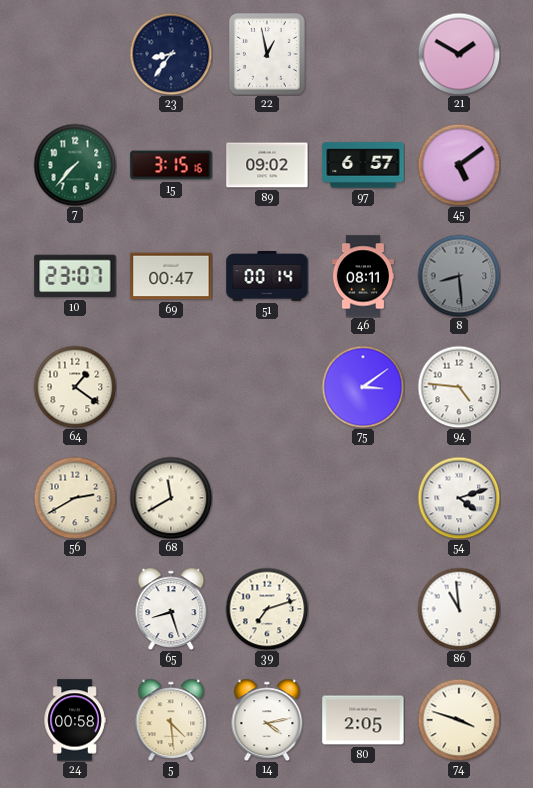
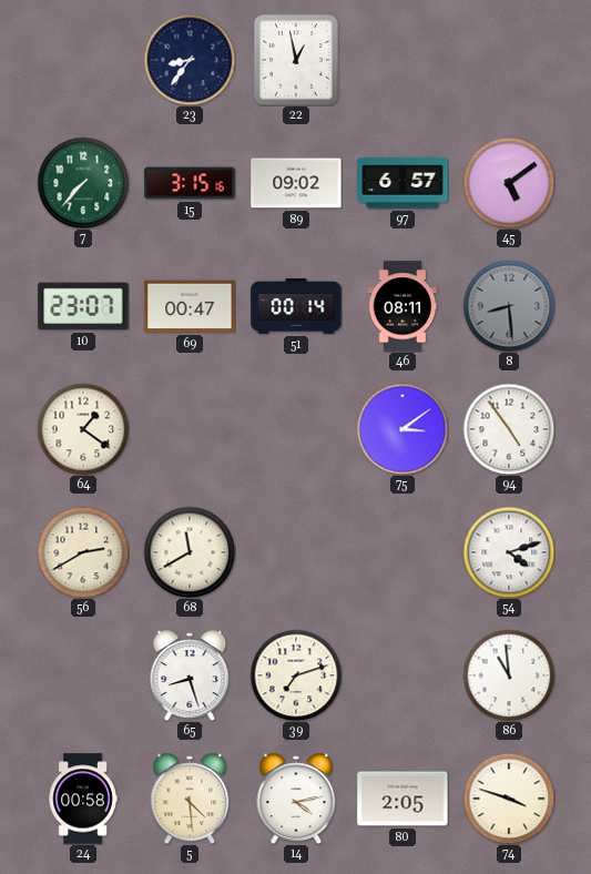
21: 1:50 -> none
94: 4:46 -> 4:54
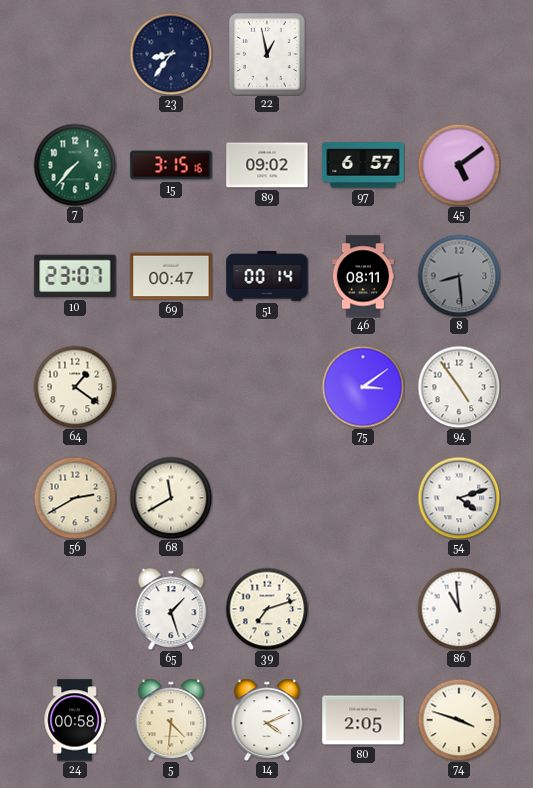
65: 8:27 -> 1:27
5: 4:29 -> 4:31
14: 4:13 -> 4:11
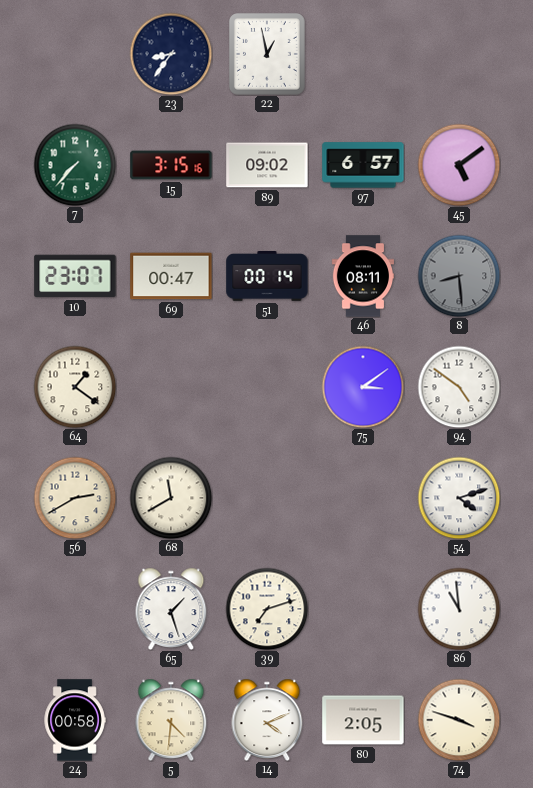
94: 4:54 -> 4:51
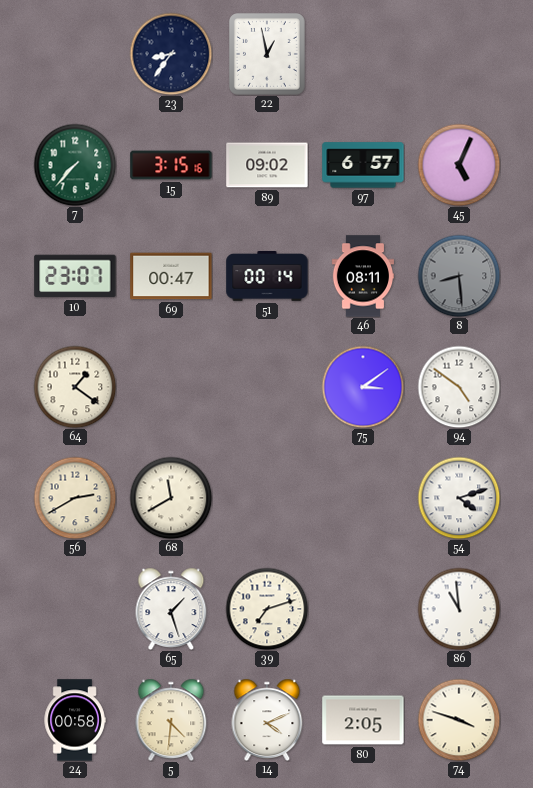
45: 5:09 -> 5:04
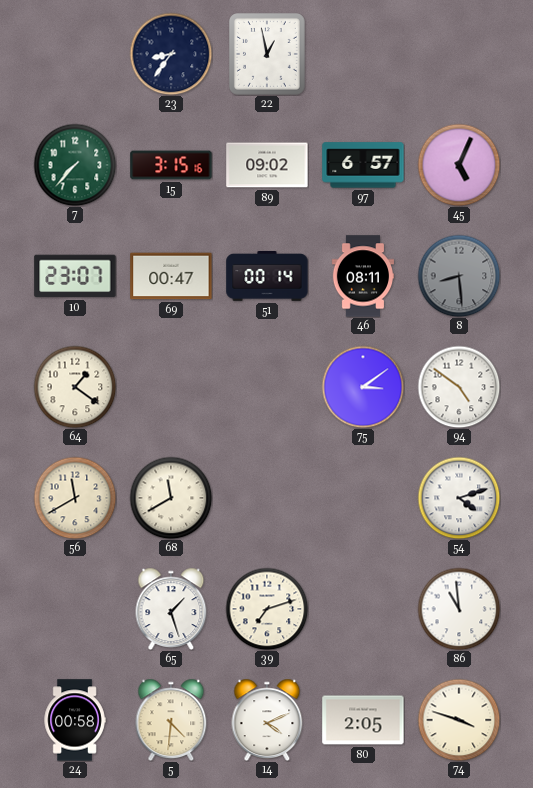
56: 2:40 -> 11:40
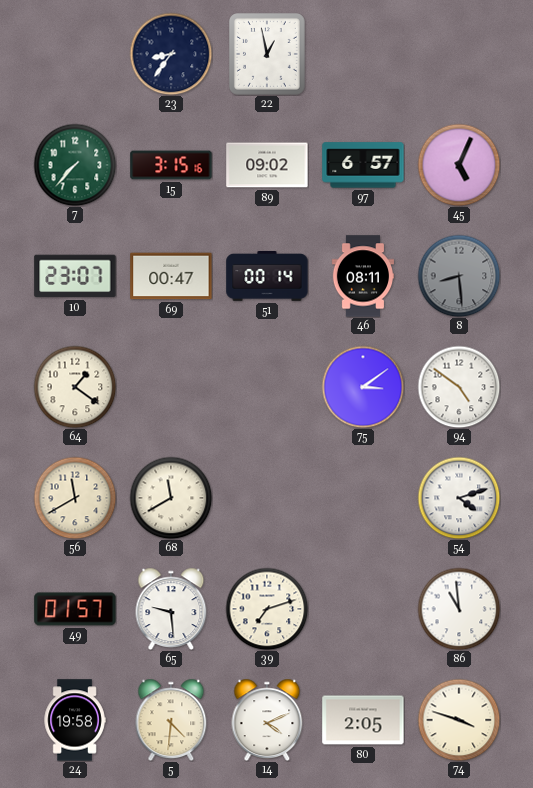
49: none -> 01:57
65: 1:27 -> 9:29
24: 00:58 -> 19:58
